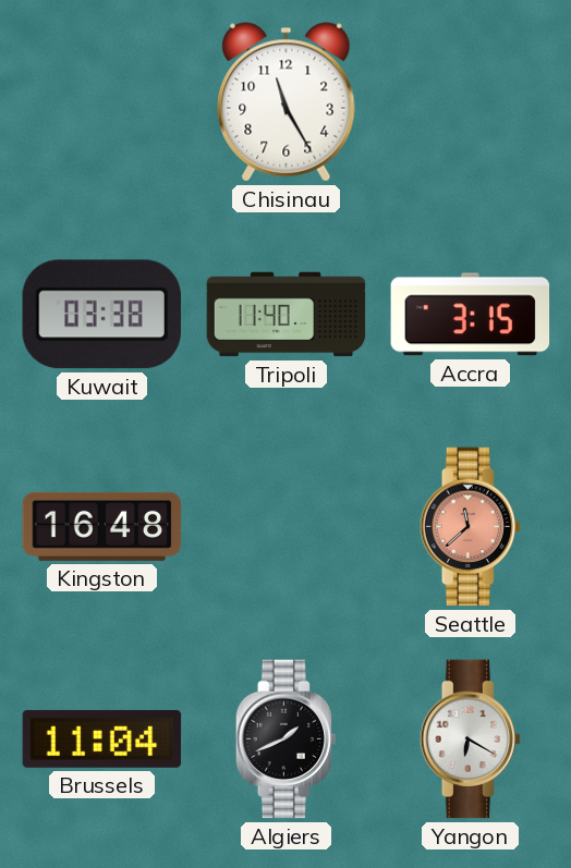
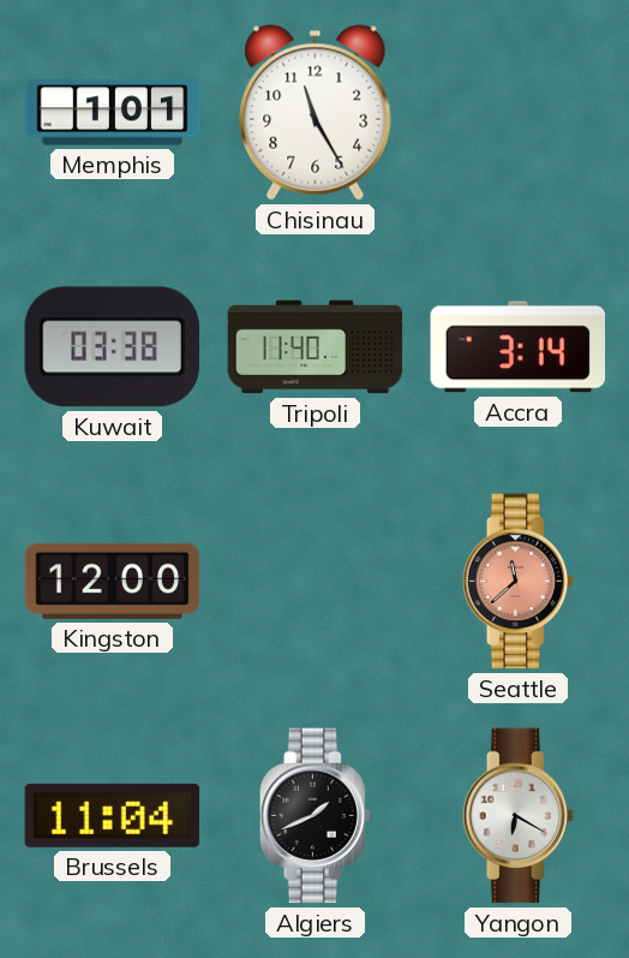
Memphis: none -> 1:01
Accra: 3:15 -> 3:14
Kingston: 16:48 -> 12:00
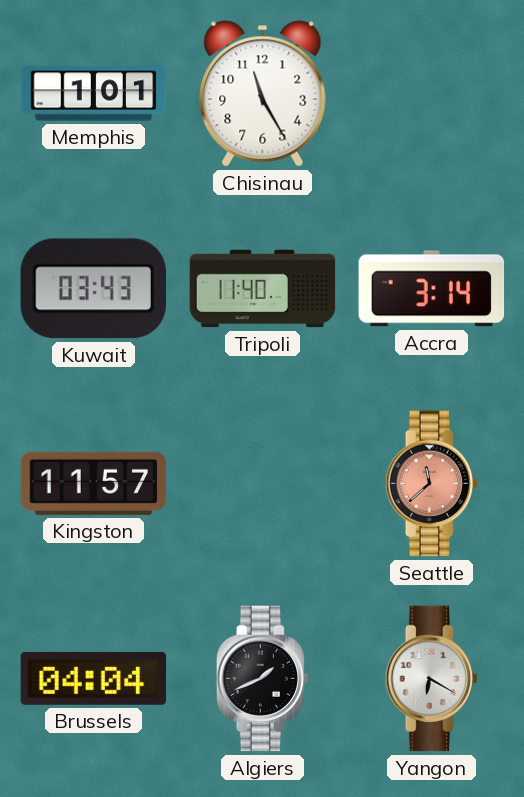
Kuwait: 03:38 -> 03:43
Kingston: 12:00 -> 11:57
Brussels: 11:04 -> 04:04
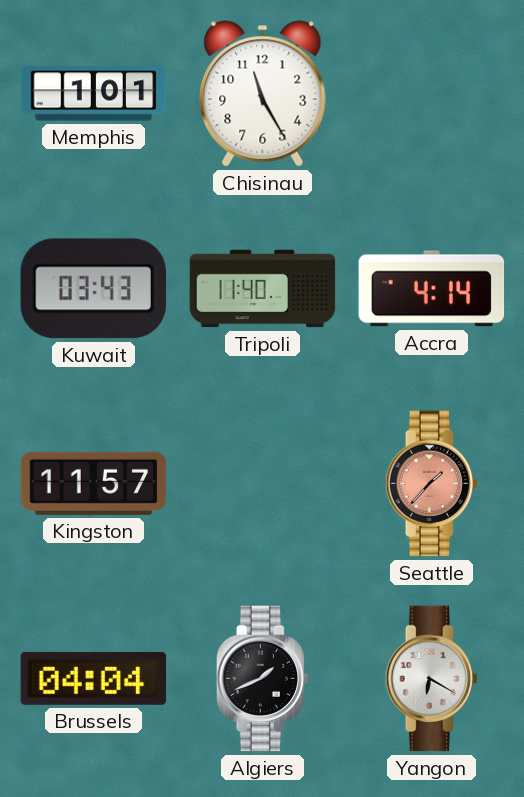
Accra: 3:14 -> 4:14
Seattle: 11:38 -> 1:37
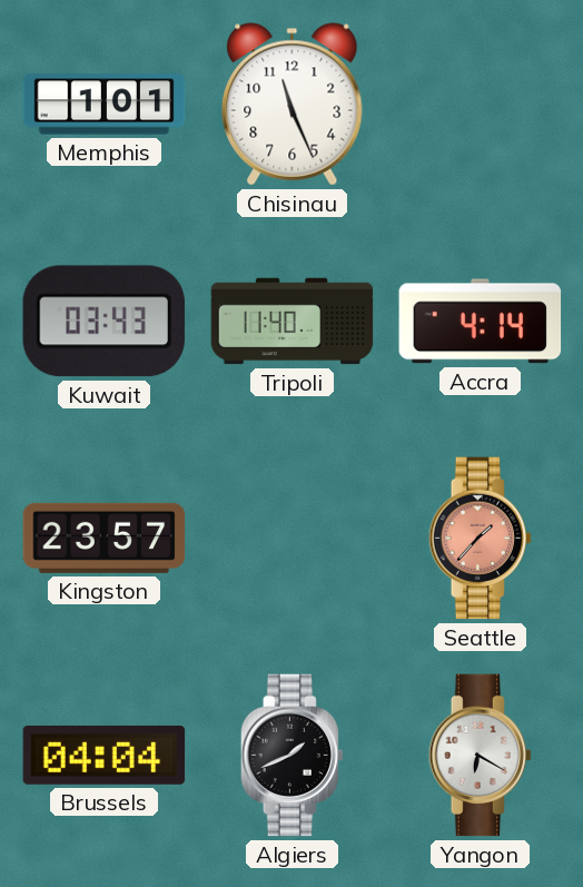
Chisinau: 11:25 -> 11:26
Kingston: 11:57 -> 23:57
